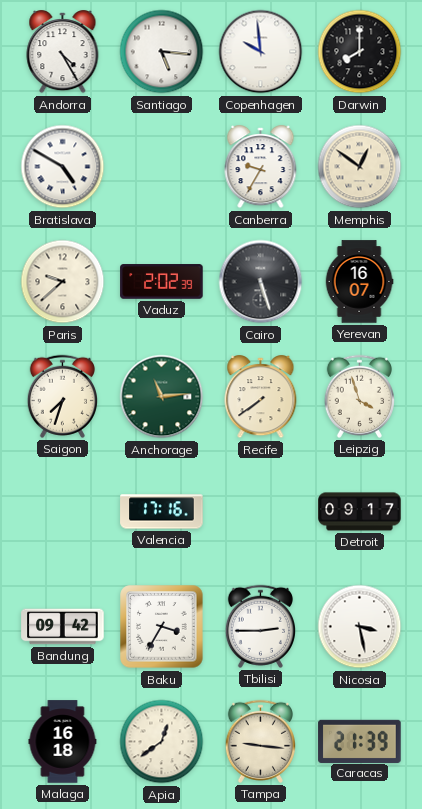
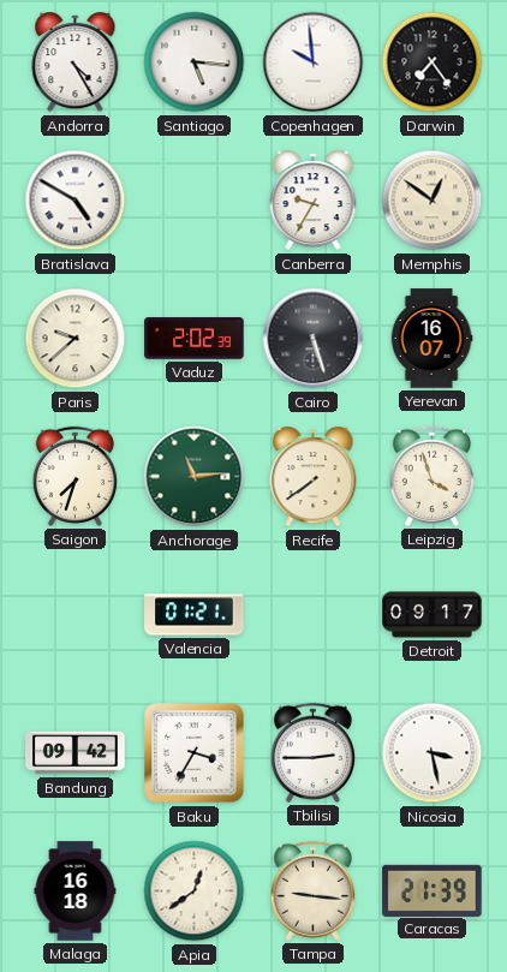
Darwin: 8:00 -> 7:24
Valencia: 17:16 -> 01:21
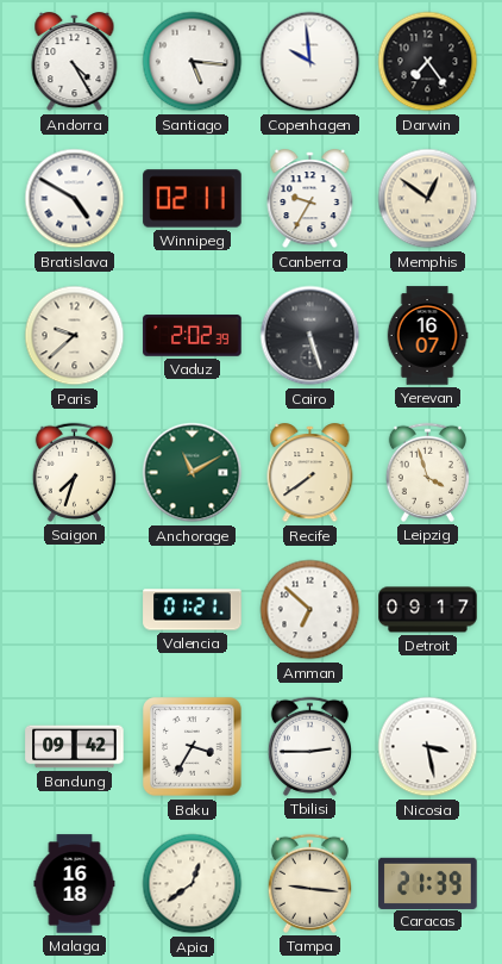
Winnipeg: none -> 02:11
Anchorage: 11:14 -> 11:10
Amman: none -> 6:52
